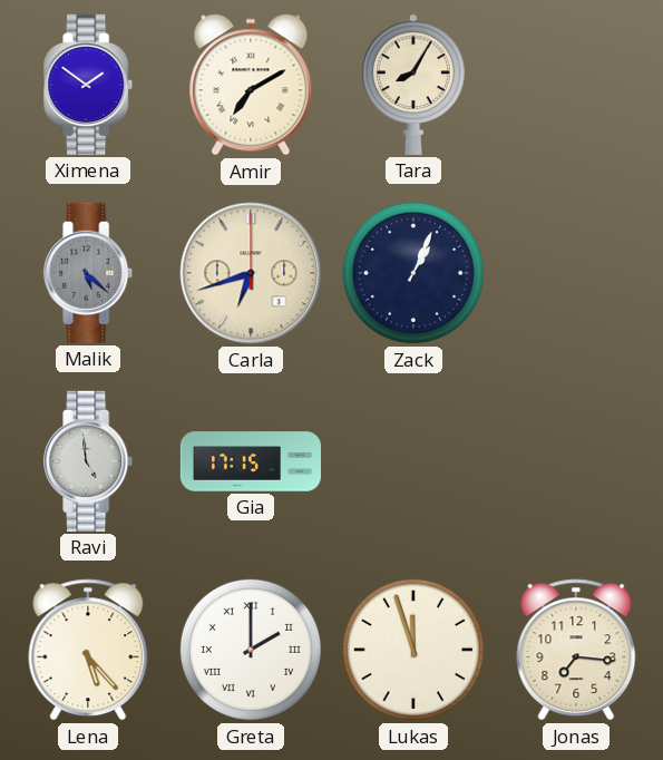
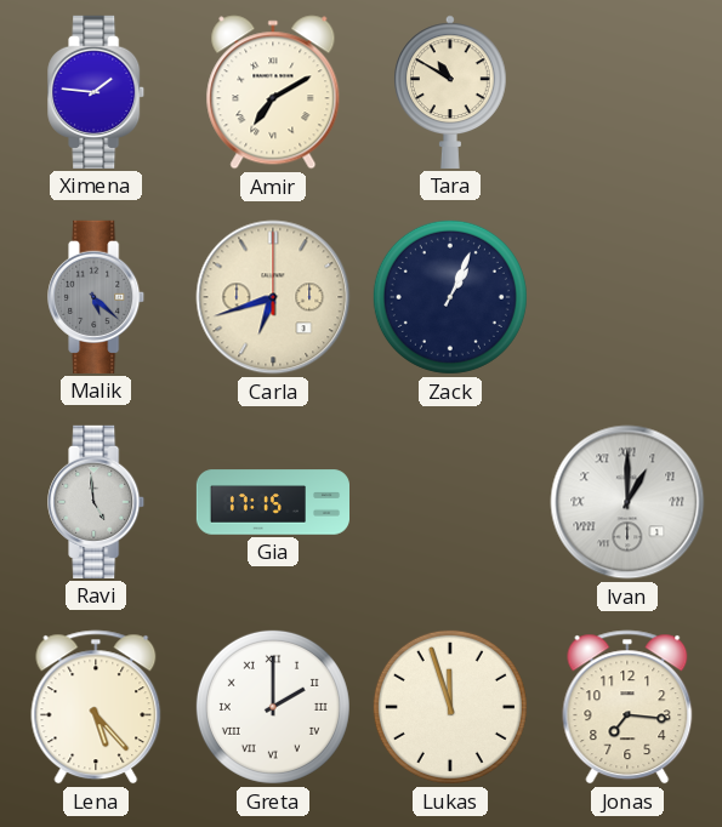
Ximena: 1:51 -> 1:46
Tara: 8:05 -> 10:50
Ivan: none -> 1:00
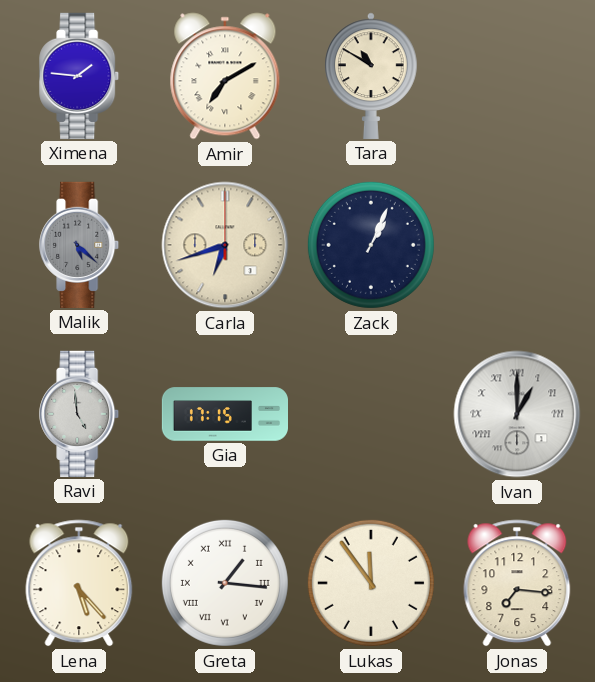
Greta: 2:00 -> 1:16
Lukas: 11:57 -> 11:54
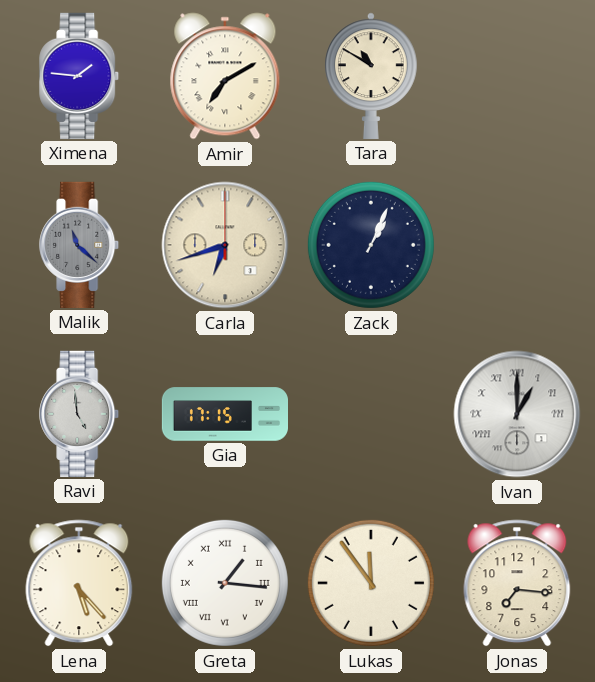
Malik: 5:22 -> 11:22
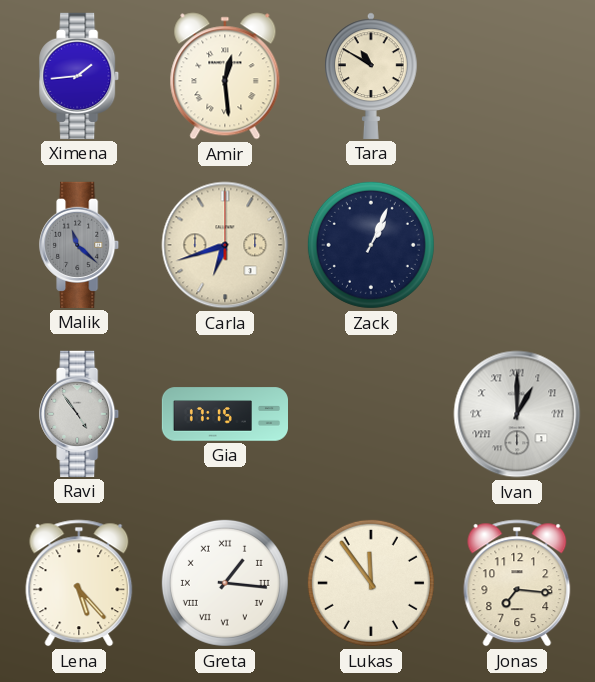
Ximena: 1:46 -> 1:44
Amir: 7:10 -> 12:29
Ravi: 4:59 -> 4:54
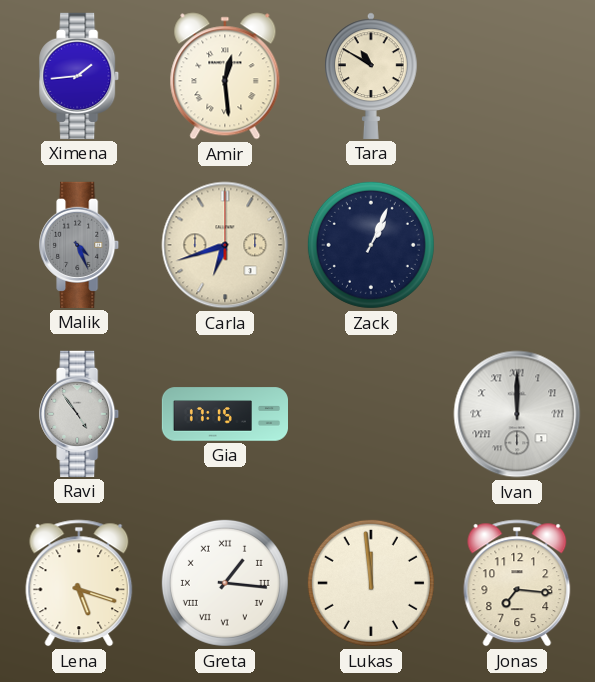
Malik: 11:22 -> 4:26
Ivan: 1:00 -> 12:00
Lena: 5:23 -> 5:18
Lukas: 11:54 -> 11:59
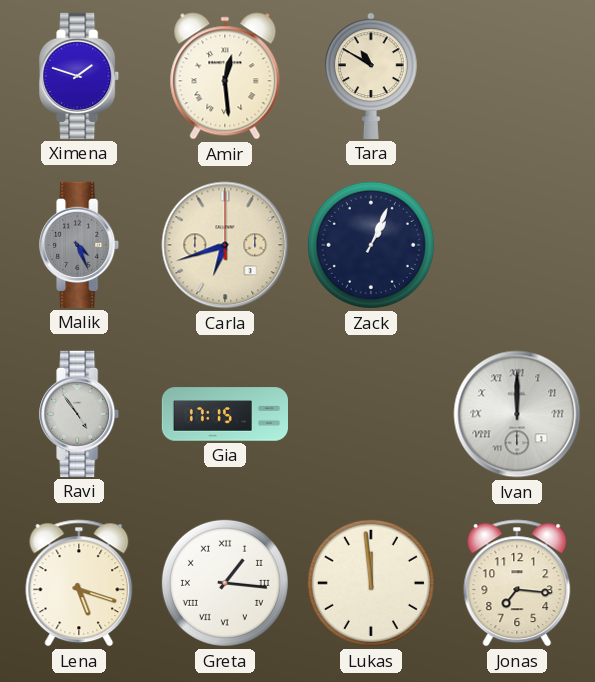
Ximena: 1:44 -> 1:48
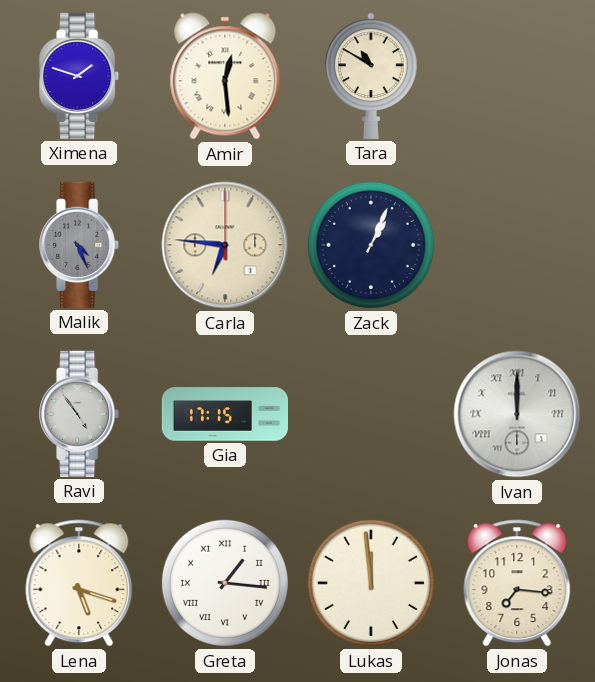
Carla: 6:42 -> 6:46
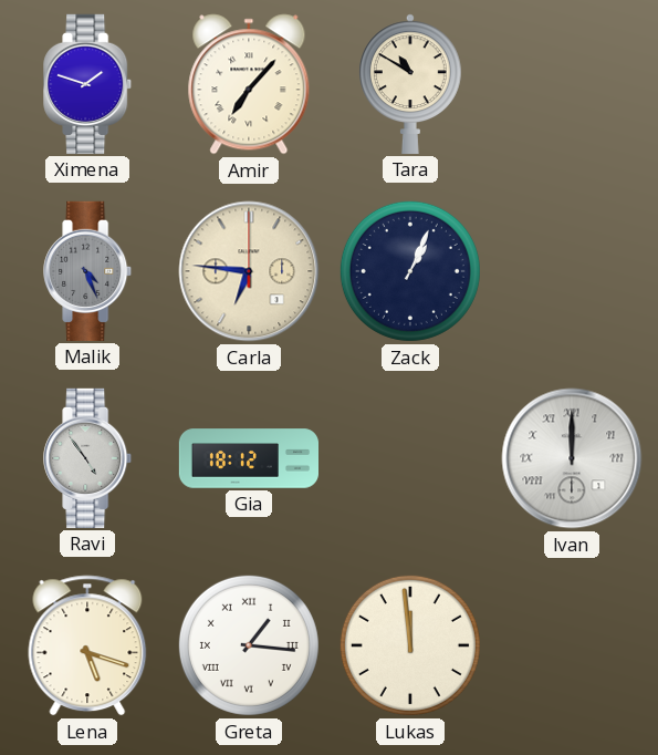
Amir: 12:29 -> 7:07
Gia: 17:15 -> 18:12
Jonas: 7:16 -> none
